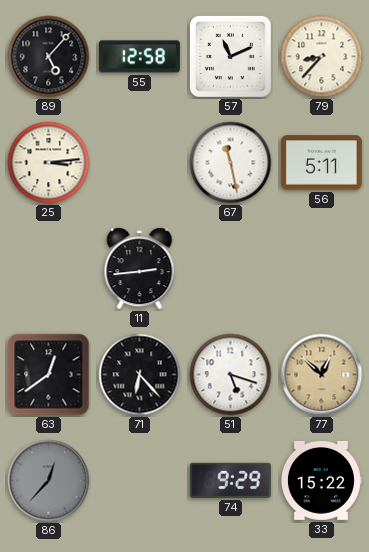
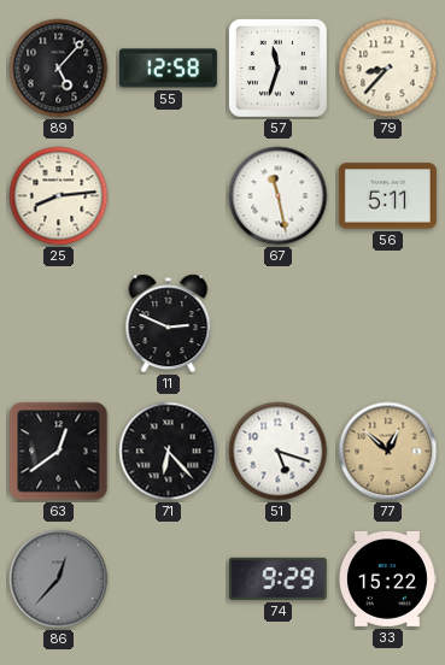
57: 11:11 -> 11:33
25: 3:14 -> 8:14
11: 2:44 -> 2:49
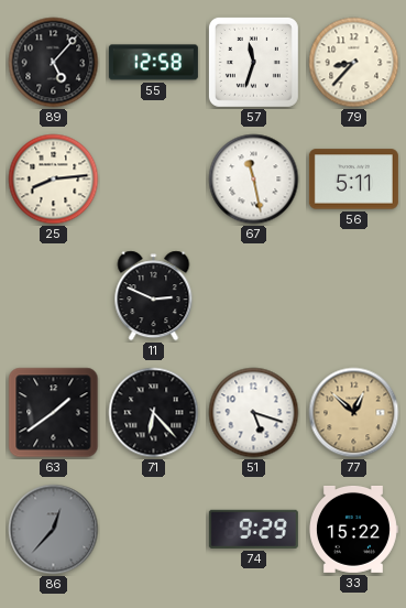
63: 12:39 -> 1:39
